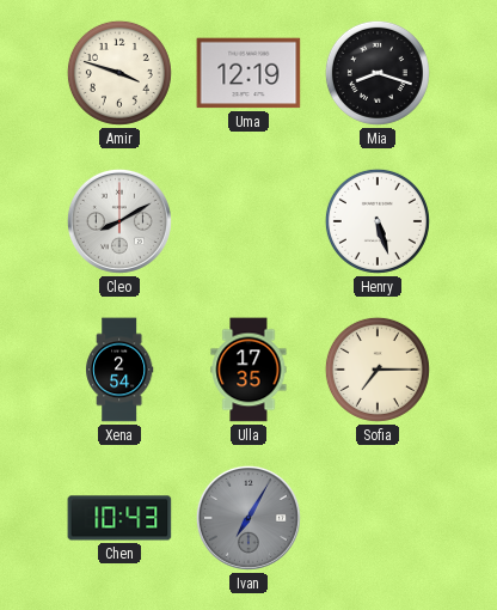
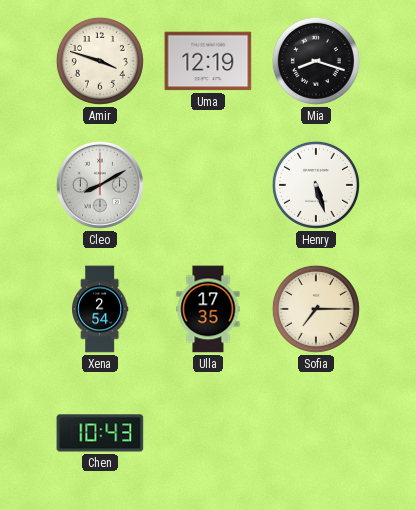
Ivan: 7:05 -> none
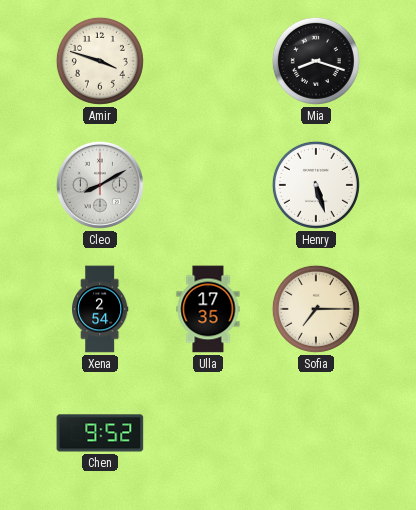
Uma: 12:19 -> none
Chen: 10:43 -> 9:52
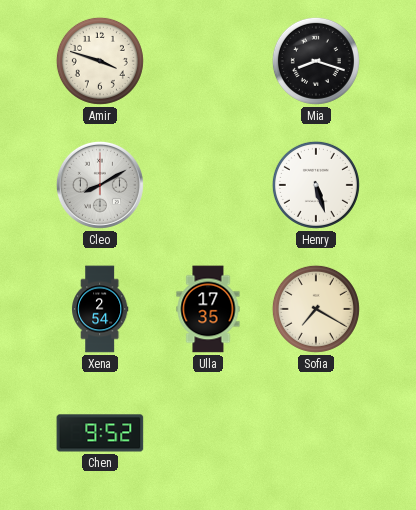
Sofia: 7:15 -> 7:20
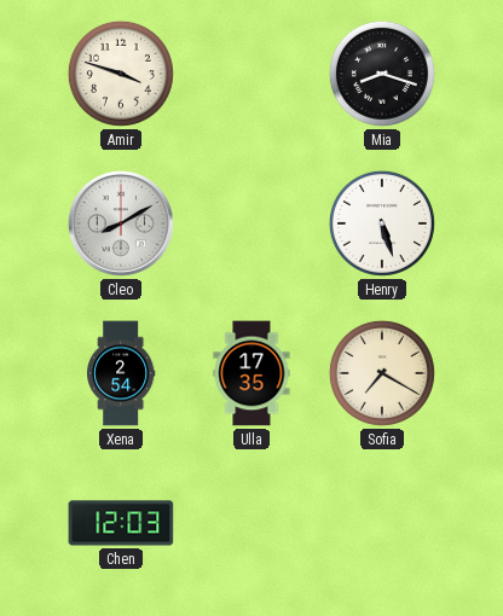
Chen: 9:52 -> 12:03
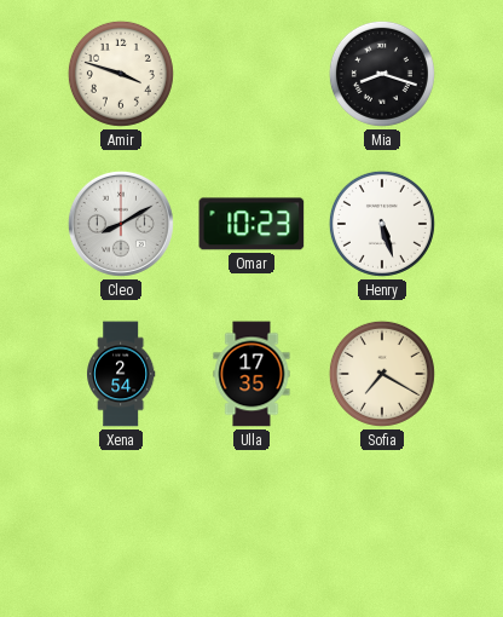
Omar: none -> 10:23
Chen: 12:03 -> none
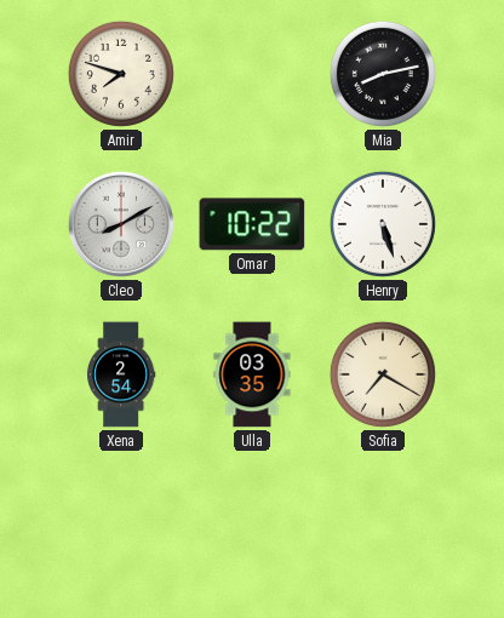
Amir: 3:48 -> 7:48
Mia: 8:18 -> 8:13
Omar: 10:23 -> 10:22
Ulla: 17:35 -> 03:35
